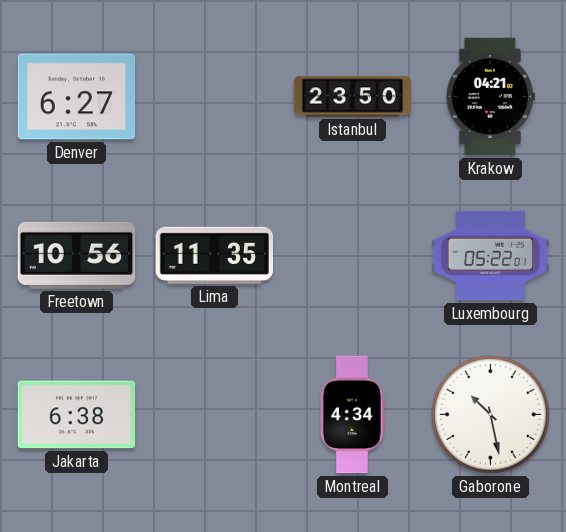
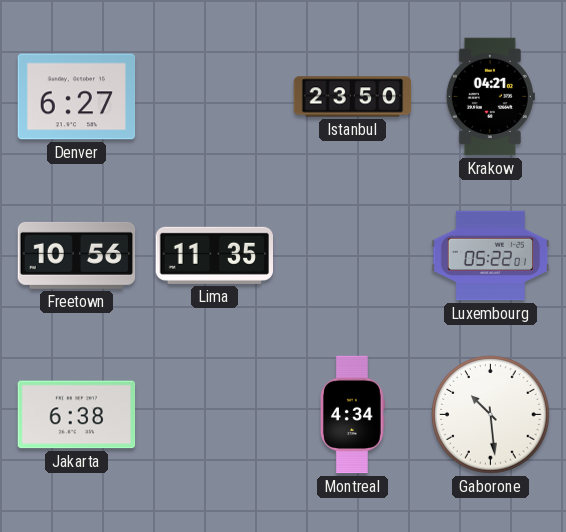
Gaborone: 10:28 -> 10:29
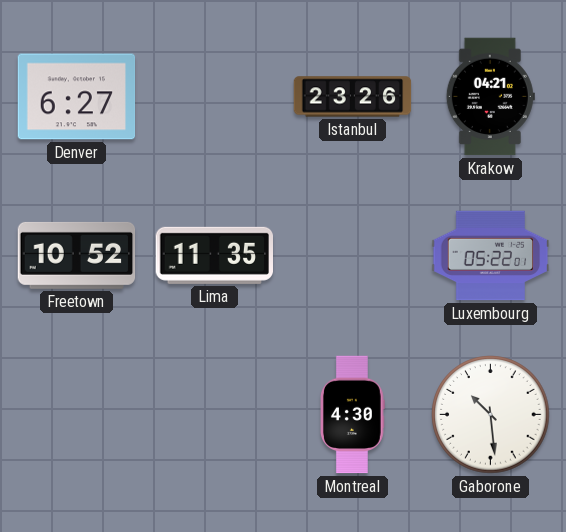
Istanbul: 23:50 -> 23:26
Freetown: 10:56 -> 10:52
Jakarta: 6:38 -> none
Montreal: 4:34 -> 4:30
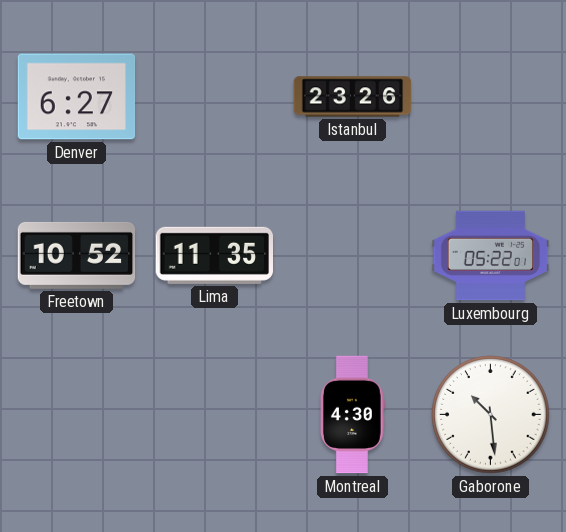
Krakow: 04:21 -> none
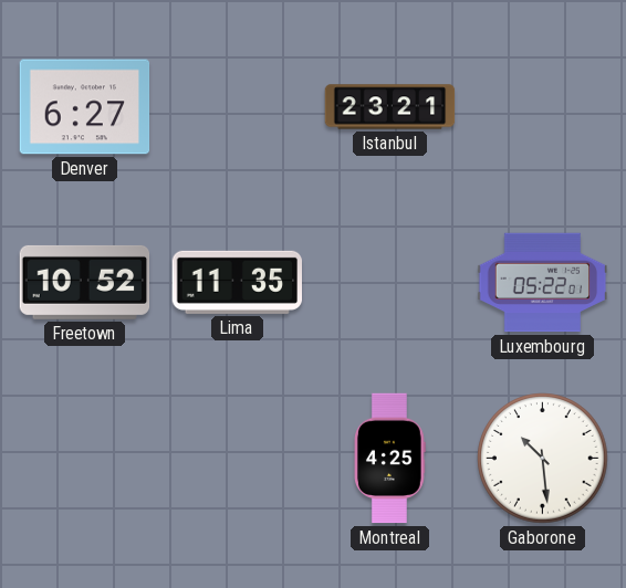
Istanbul: 23:26 -> 23:21
Montreal: 4:30 -> 4:25
